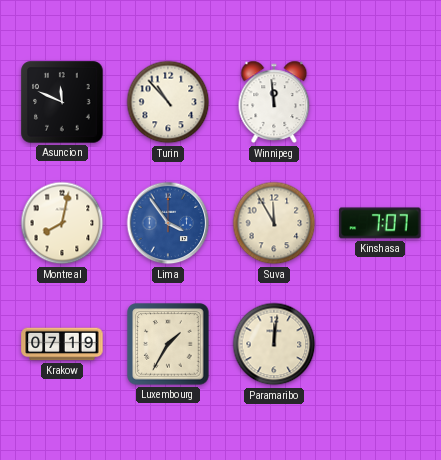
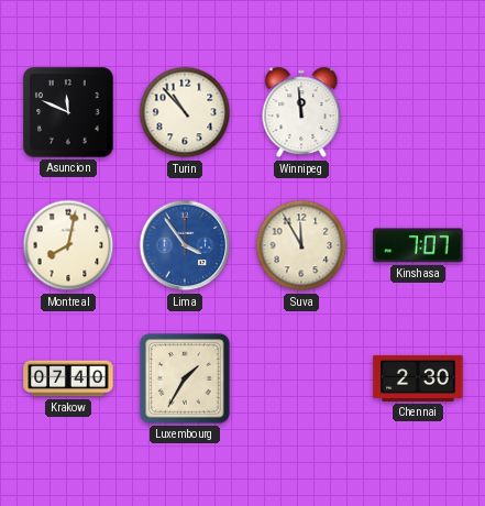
Krakow: 07:19 -> 07:40
Paramaribo: 12:01 -> none
Chennai: none -> 2:30
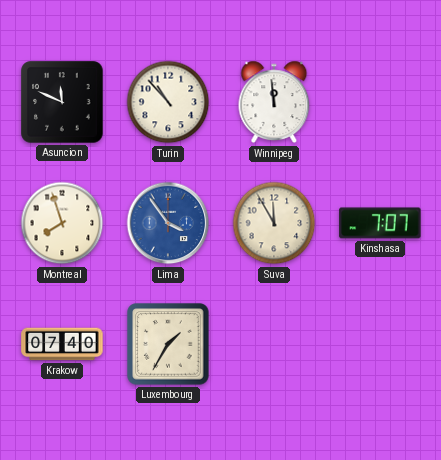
Montreal: 8:02 -> 7:57
Chennai: 2:30 -> none
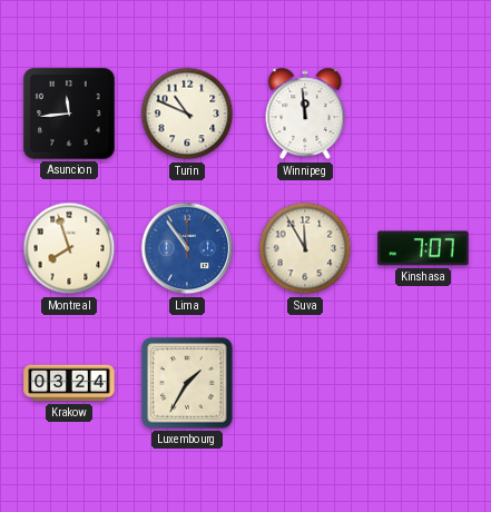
Asuncion: 11:49 -> 11:44
Turin: 10:53 -> 10:49
Lima: 3:54 -> 10:54
Krakow: 07:40 -> 03:24
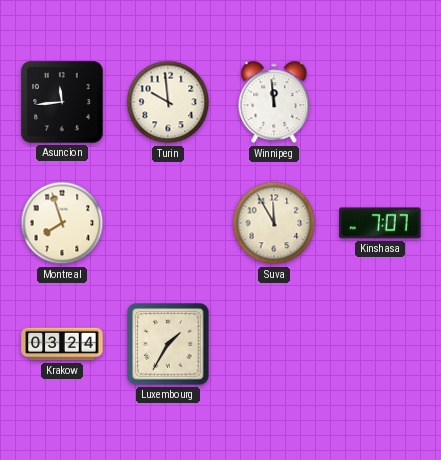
Turin: 10:49 -> 9:59
Lima: 10:54 -> none
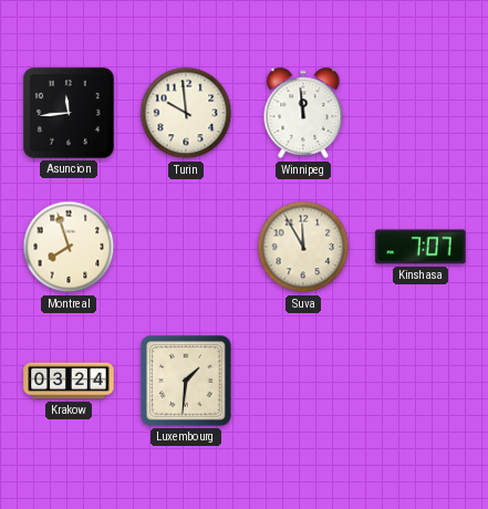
Luxembourg: 1:35 -> 1:31
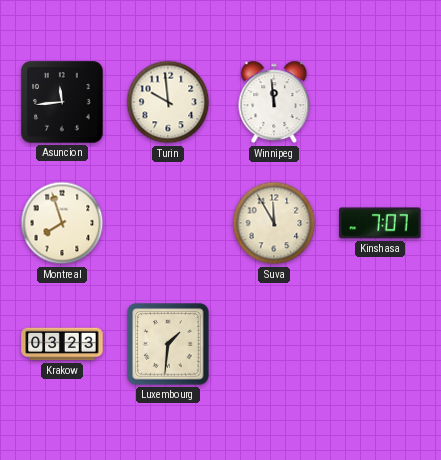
Krakow: 03:24 -> 03:23
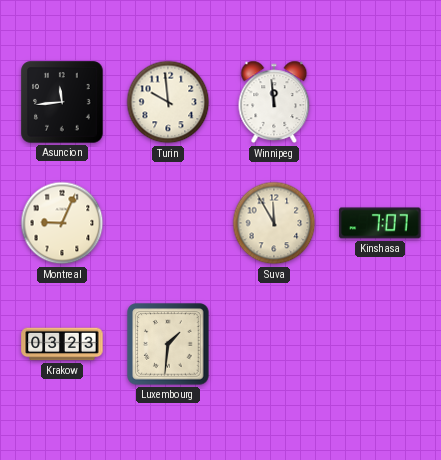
Montreal: 7:57 -> 9:04
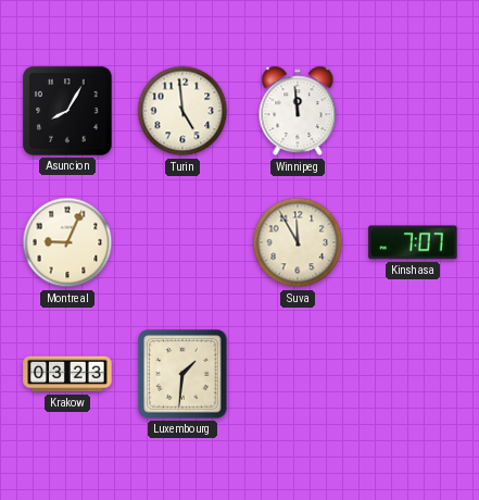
Asuncion: 11:44 -> 8:05
Turin: 9:59 -> 4:59
